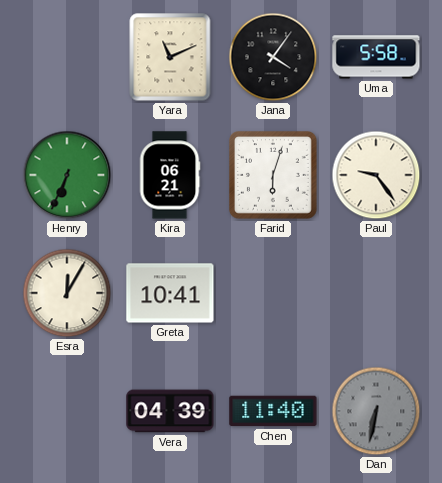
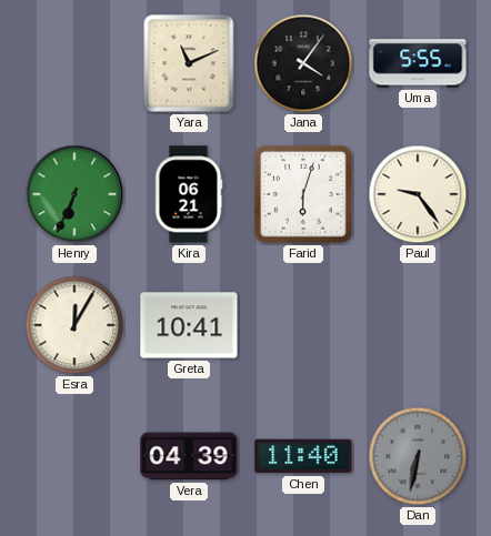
Uma: 5:58 -> 5:55
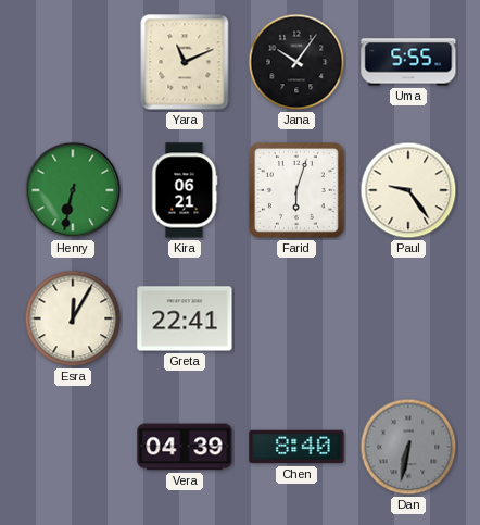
Jana: 4:06 -> 10:06
Henry: 6:34 -> 6:32
Greta: 10:41 -> 22:41
Chen: 11:40 -> 8:40
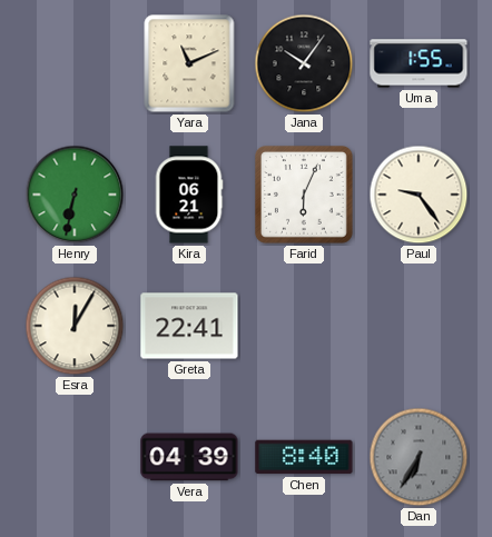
Uma: 5:55 -> 1:55
Farid: 6:03 -> 6:04
Dan: 6:32 -> 6:35
